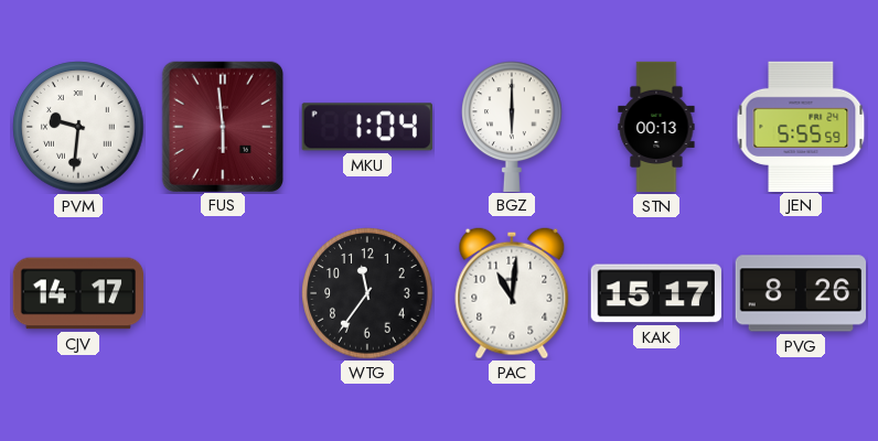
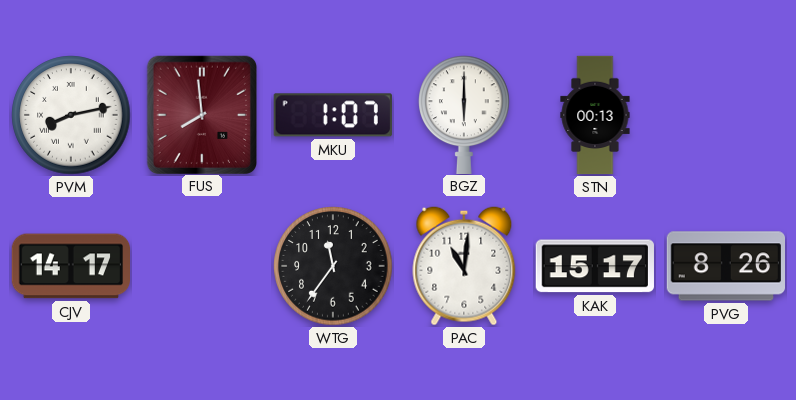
PVM: 9:31 -> 8:13
FUS: 5:59 -> 7:59
MKU: 1:04 -> 1:07
JEN: 5:55 -> none
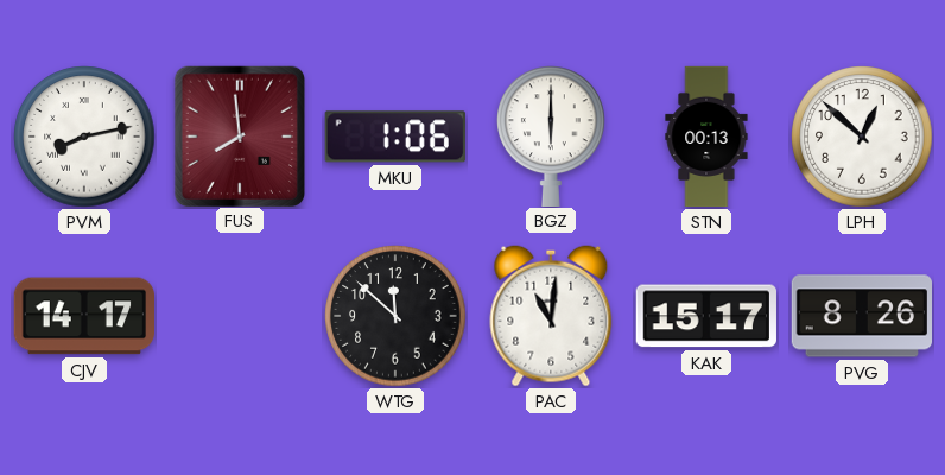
MKU: 1:07 -> 1:06
LPH: none -> 12:52
WTG: 11:36 -> 11:52
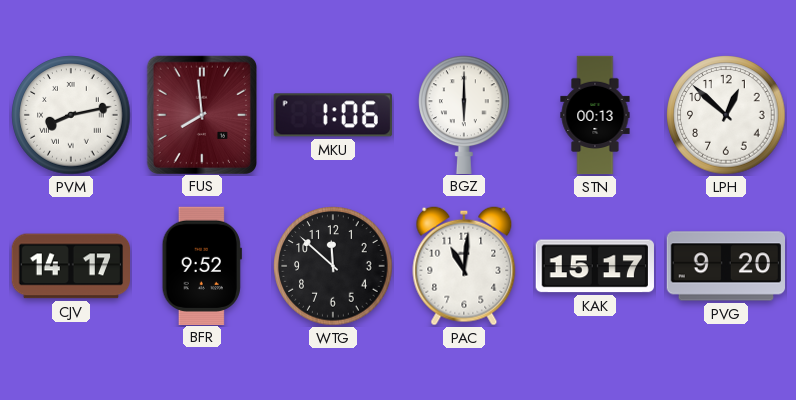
BFR: none -> 9:52
PVG: 8:26 -> 9:20
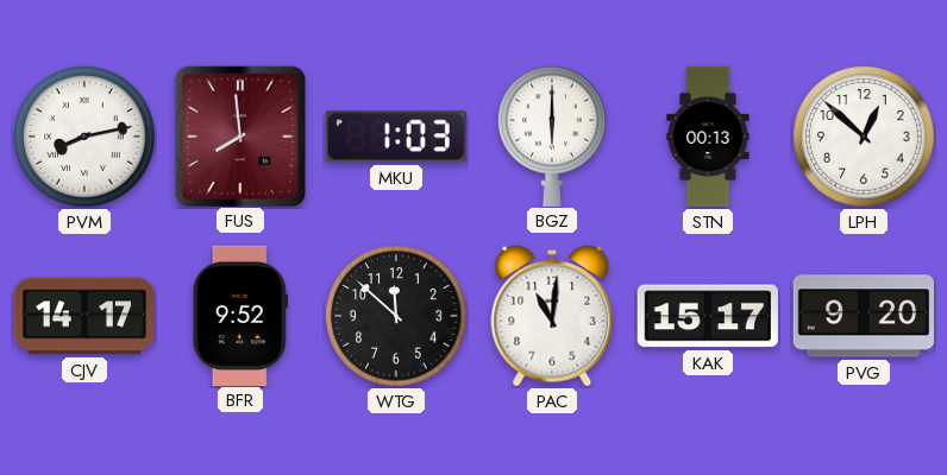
MKU: 1:06 -> 1:03
